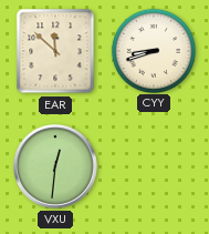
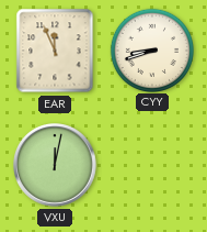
EAR: 11:52 -> 11:56
VXU: 12:31 -> 12:02
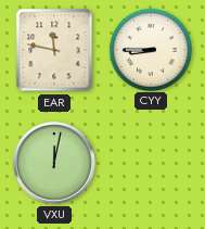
EAR: 11:56 -> 11:47
CYY: 8:42 -> 8:45
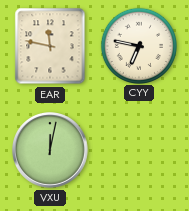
CYY: 8:45 -> 6:47
